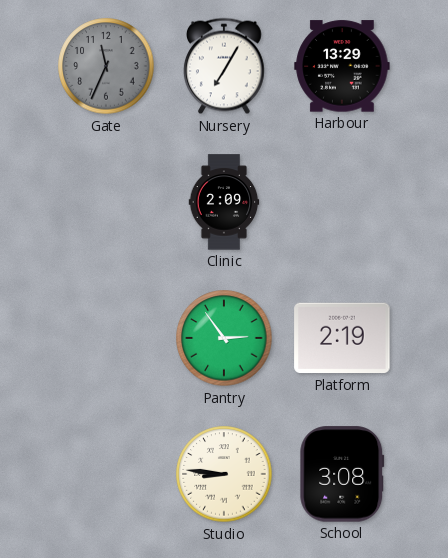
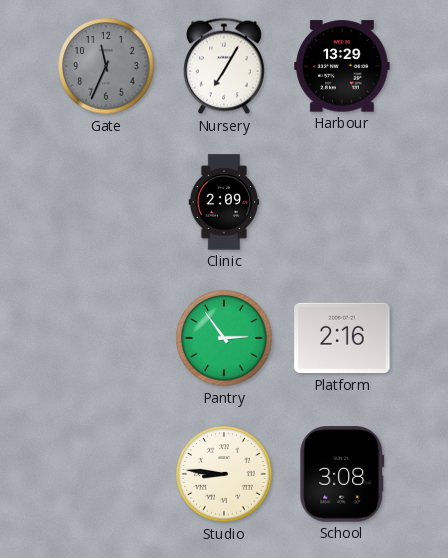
Platform: 2:19 -> 2:16
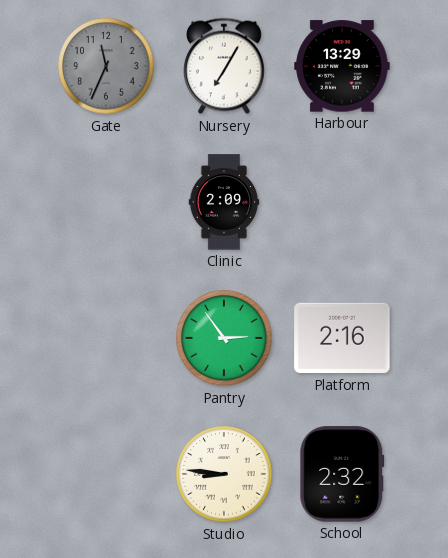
School: 3:08 -> 2:32
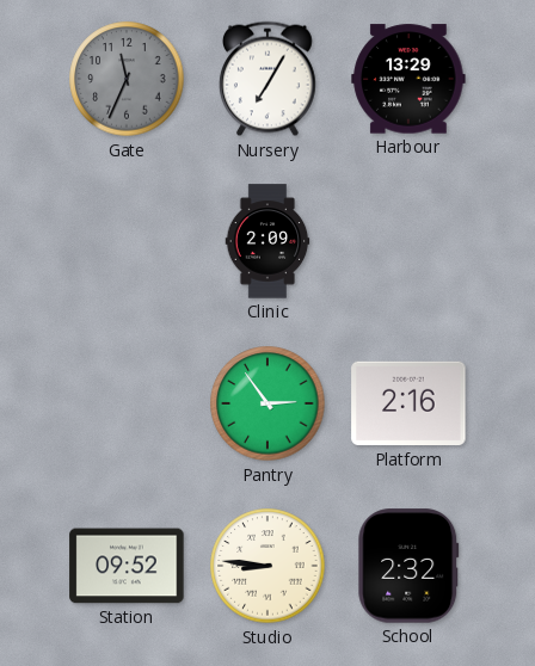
Station: none -> 09:52
